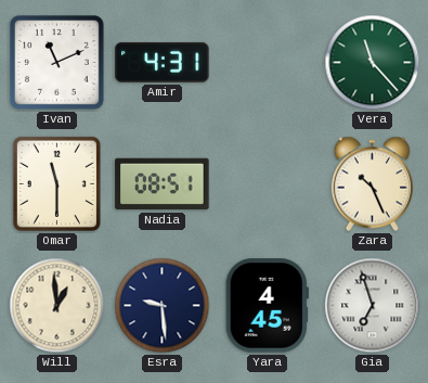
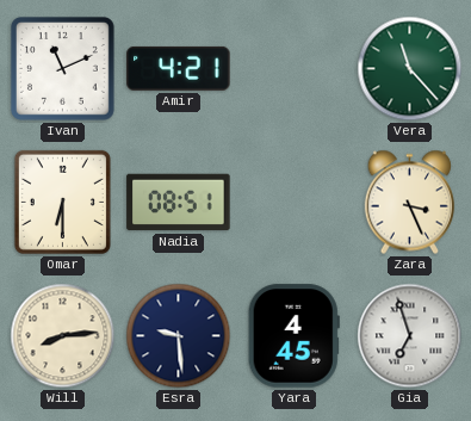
Amir: 4:31 -> 4:21
Omar: 11:30 -> 6:30
Zara: 10:26 -> 3:26
Will: 12:59 -> 8:14
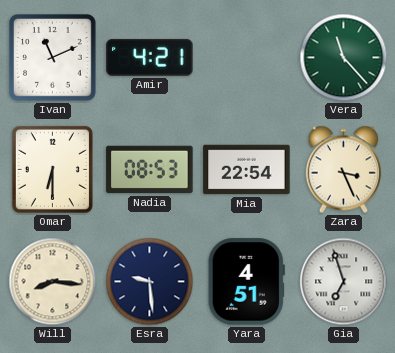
Nadia: 08:51 -> 08:53
Mia: none -> 22:54
Will: 8:14 -> 8:16
Yara: 4:45 -> 4:51
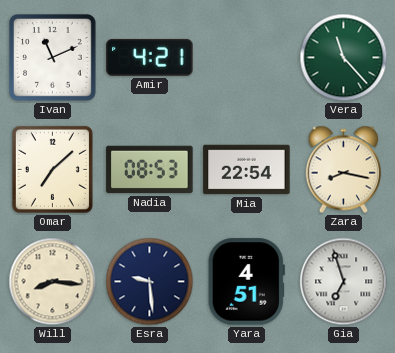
Omar: 6:30 -> 7:08
Zara: 3:26 -> 8:17
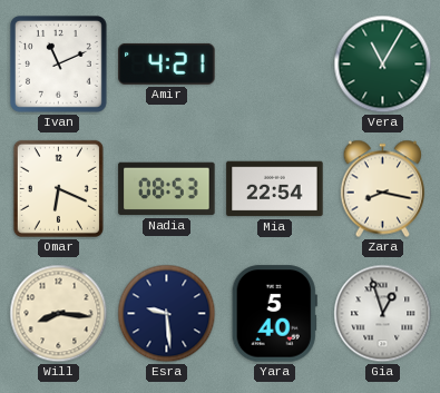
Vera: 11:23 -> 11:05
Omar: 7:08 -> 6:19
Yara: 4:51 -> 5:40
Gia: 6:57 -> 12:57
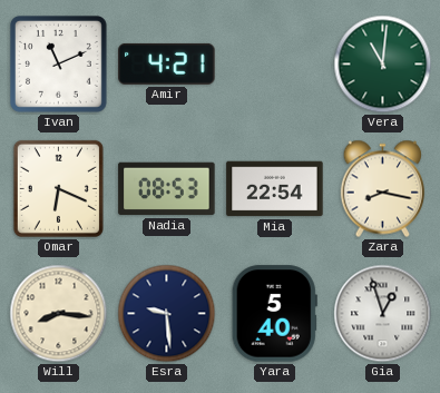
Vera: 11:05 -> 11:01
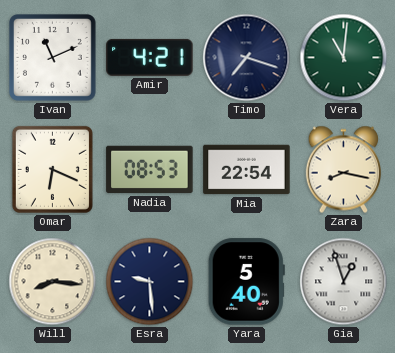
Timo: none -> 7:18
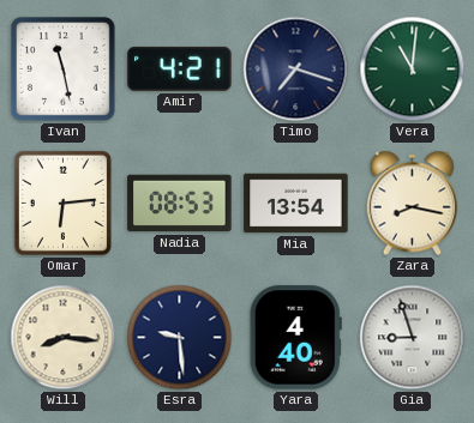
Ivan: 11:11 -> 11:28
Omar: 6:19 -> 6:14
Mia: 22:54 -> 13:54
Yara: 5:40 -> 4:40
Gia: 12:57 -> 8:57
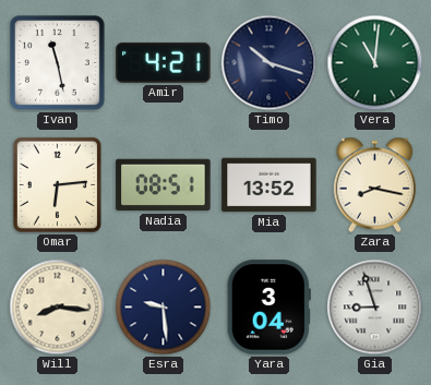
Timo: 7:18 -> 10:18
Nadia: 08:53 -> 08:51
Mia: 13:54 -> 13:52
Yara: 4:40 -> 3:04
